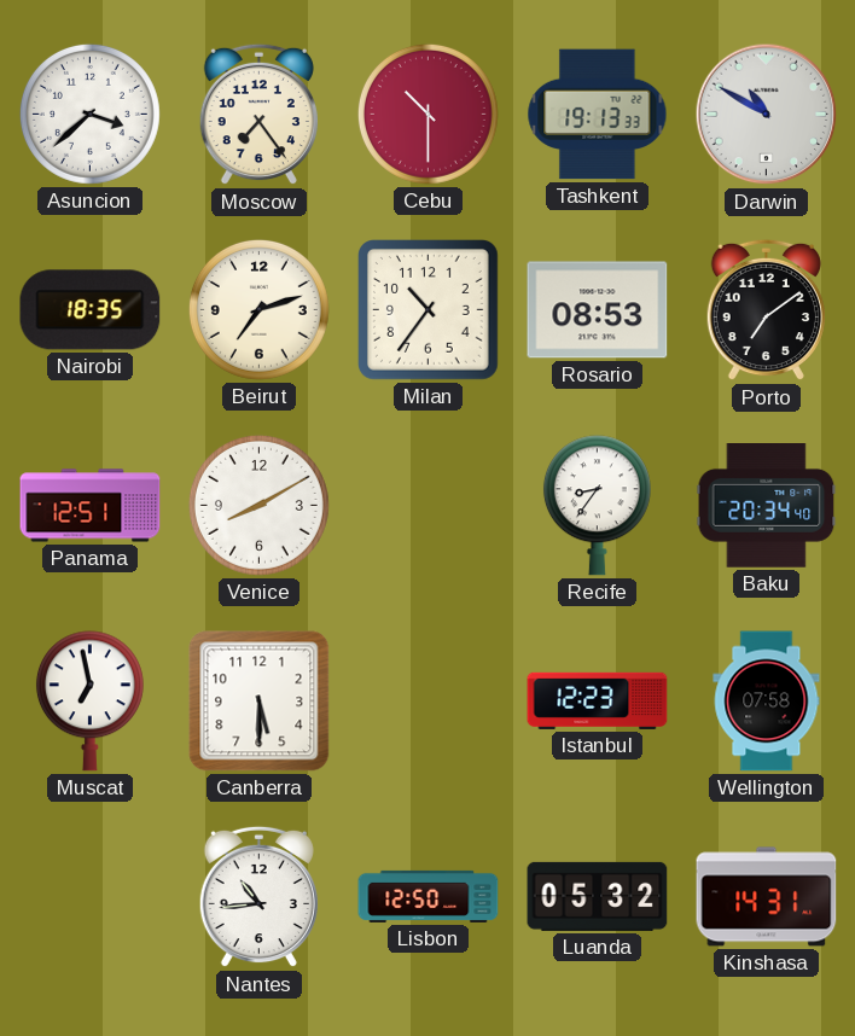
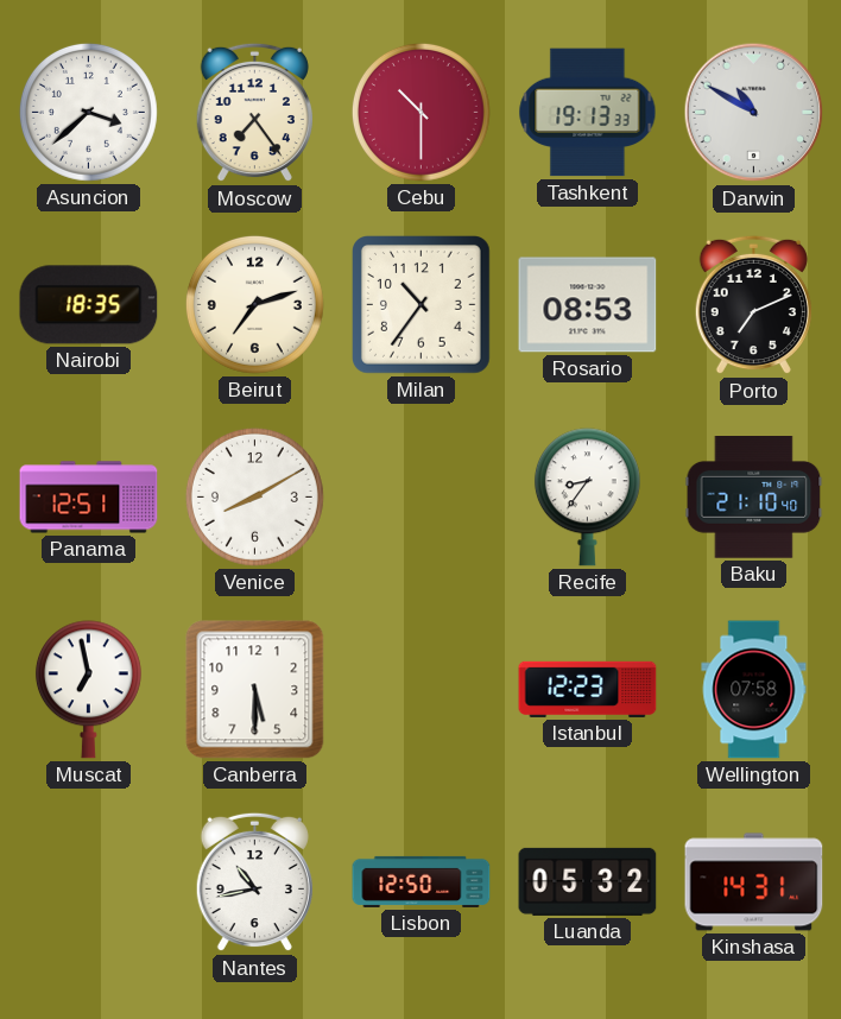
Porto: 7:09 -> 7:11
Baku: 20:34 -> 21:10
Nantes: 10:44 -> 10:43
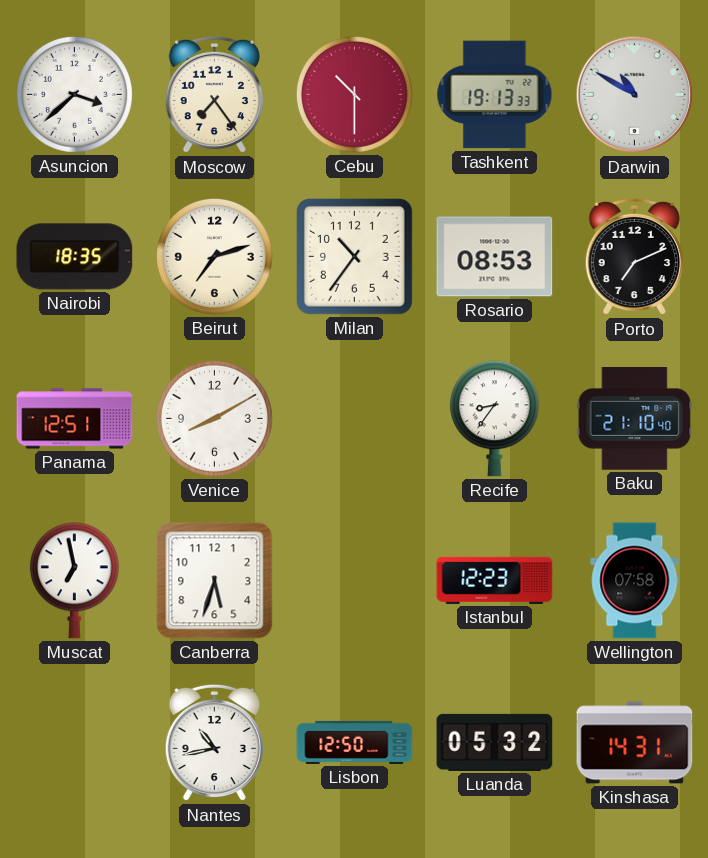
Canberra: 5:30 -> 5:33
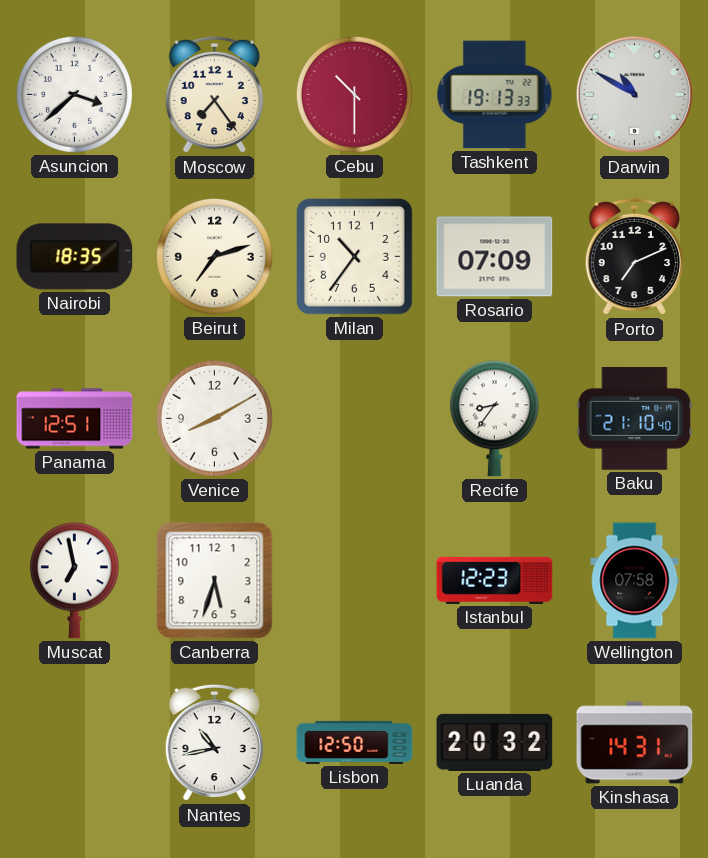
Rosario: 08:53 -> 07:09
Luanda: 05:32 -> 20:32
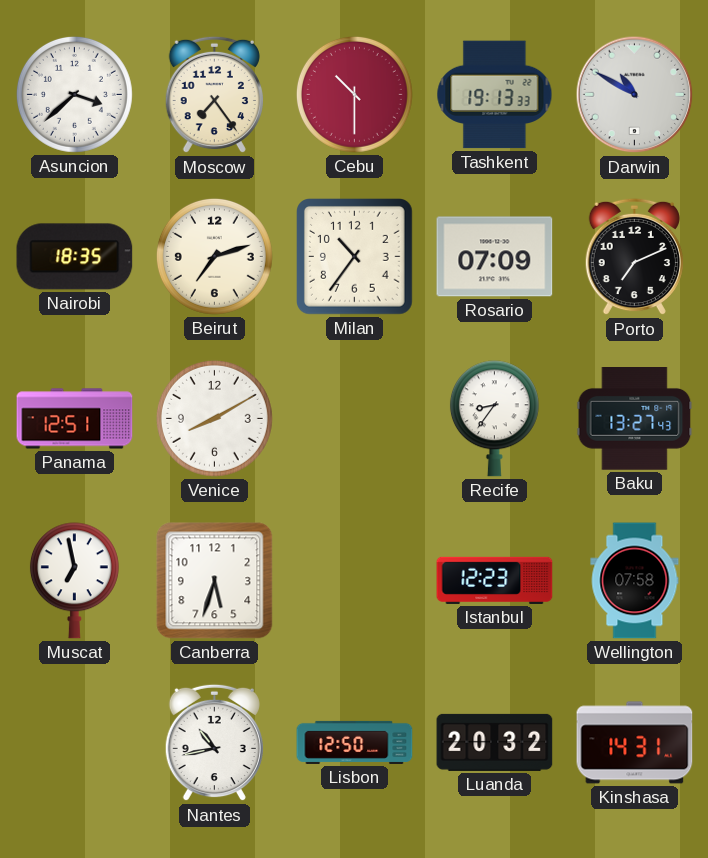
Baku: 21:10 -> 13:27
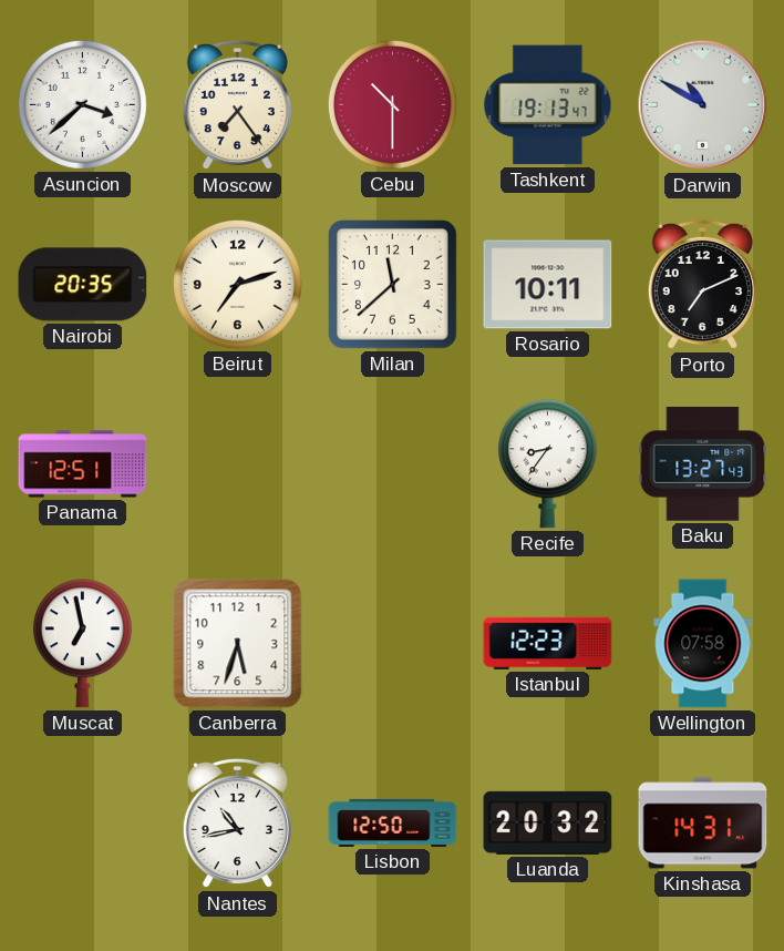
Tashkent: 19:13:33 -> 19:13:47
Nairobi: 18:35 -> 20:35
Milan: 10:36 -> 11:38
Rosario: 07:09 -> 10:11
Venice: 8:10 -> none
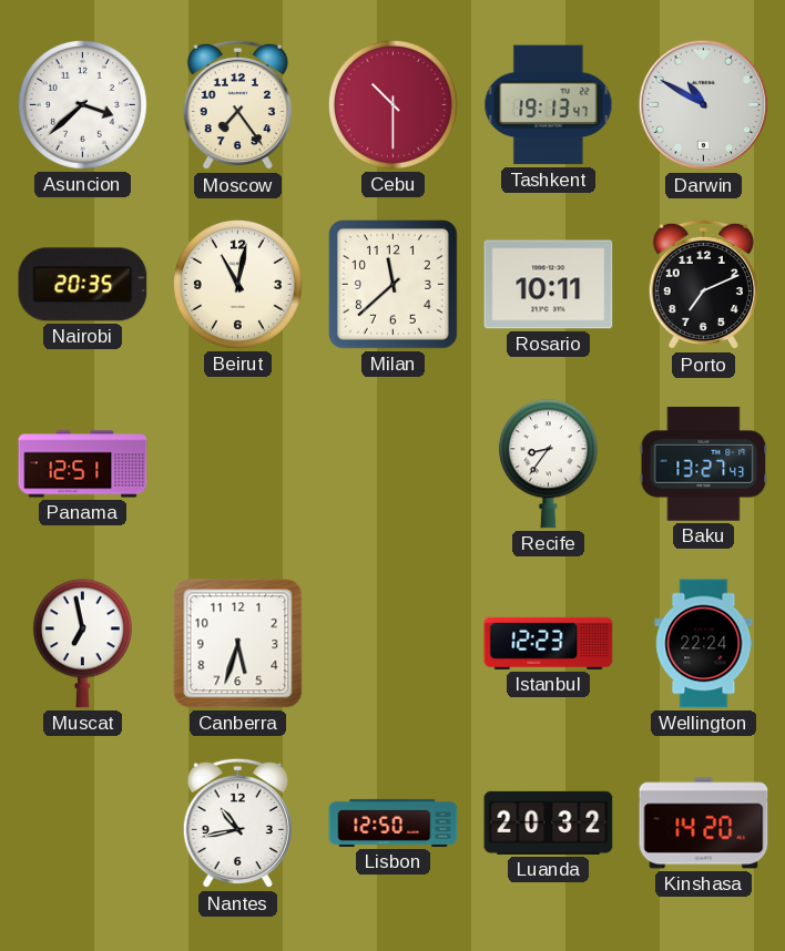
Beirut: 7:12 -> 11:02
Wellington: 07:58 -> 22:24
Kinshasa: 14:31 -> 14:20
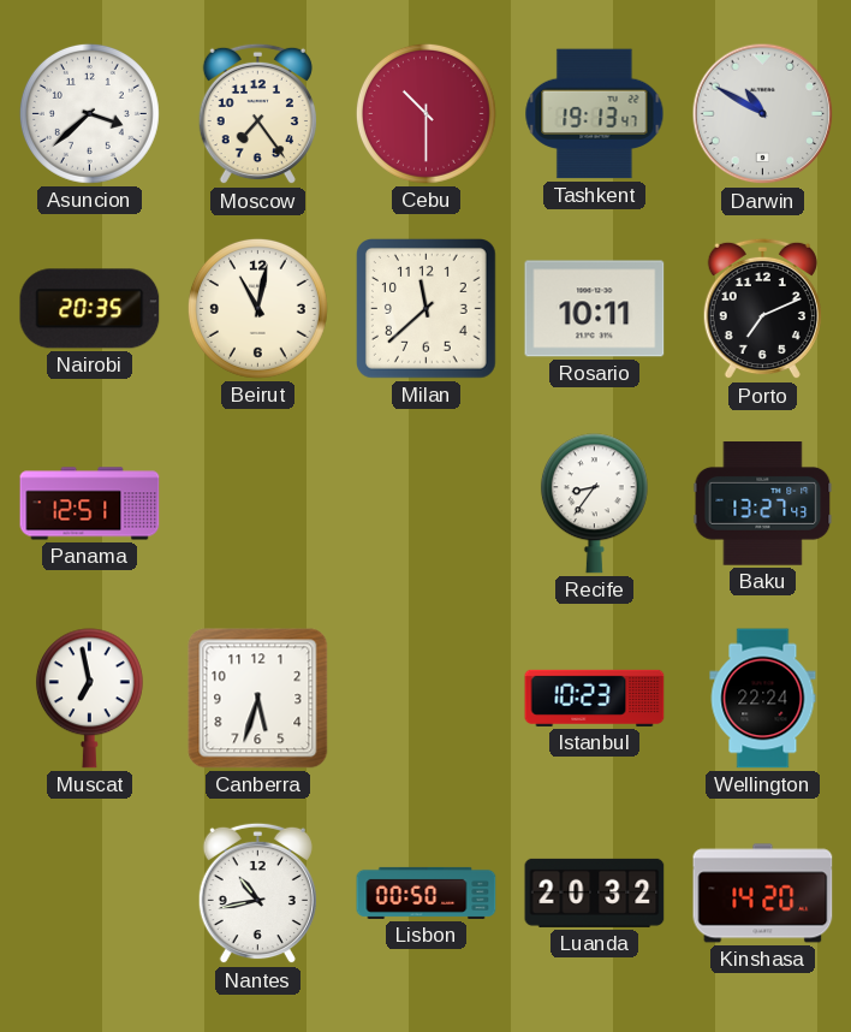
Istanbul: 12:23 -> 10:23
Lisbon: 12:50 -> 00:50
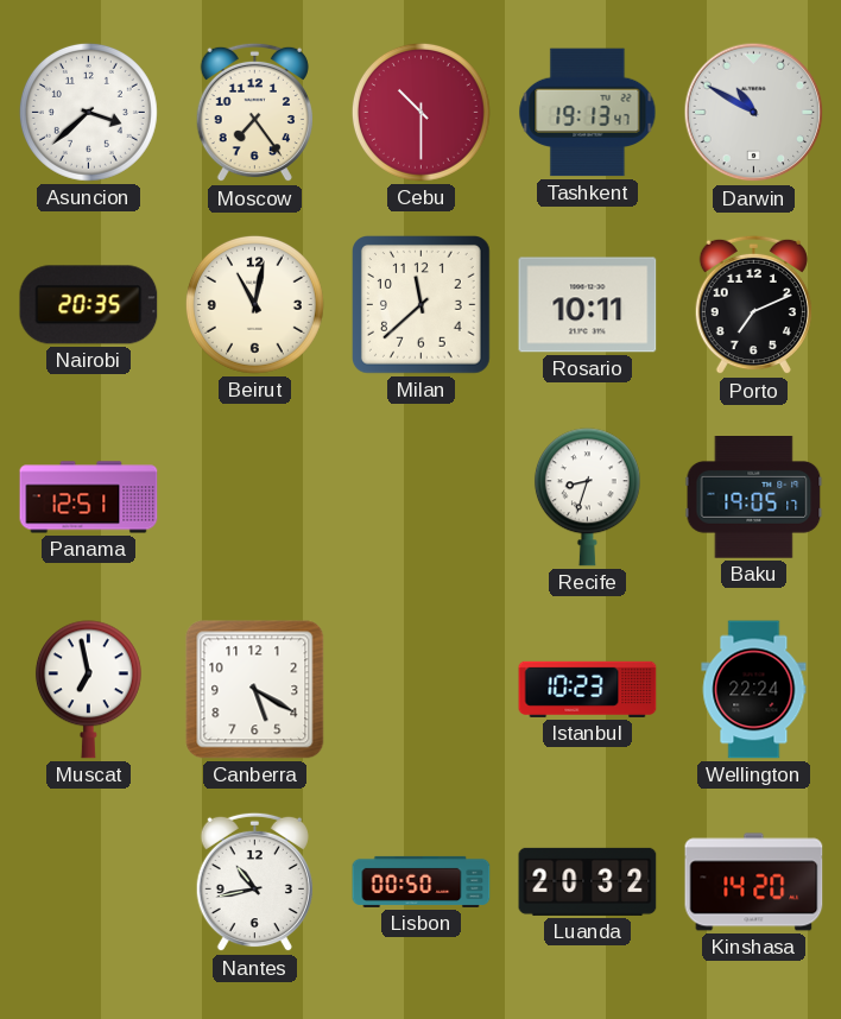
Recife: 8:36 -> 8:33
Baku: 13:27 -> 19:05
Canberra: 5:33 -> 5:20
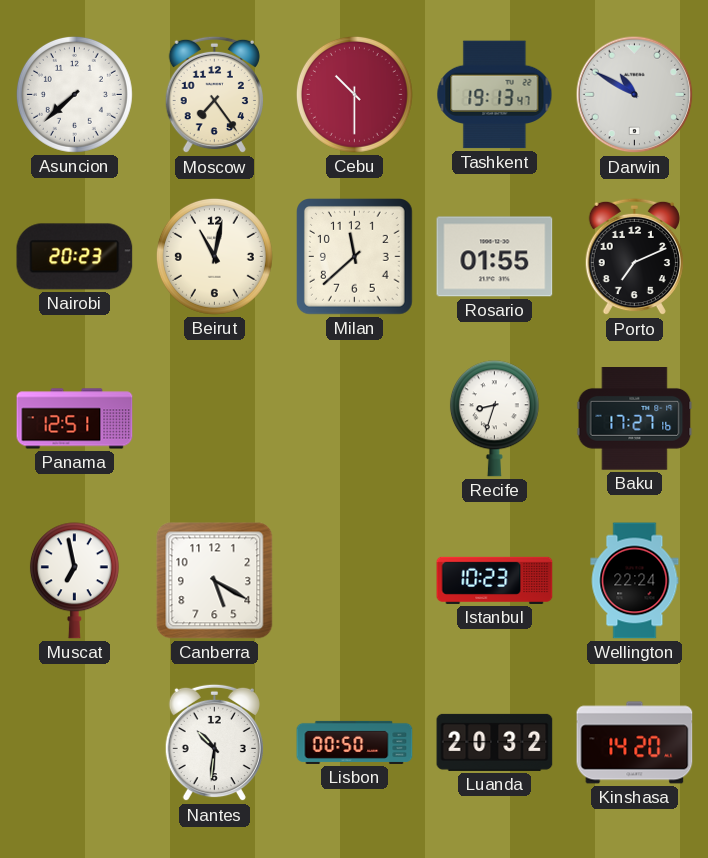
Asuncion: 3:38 -> 7:38
Nairobi: 20:35 -> 20:23
Rosario: 10:11 -> 01:55
Baku: 19:05 -> 17:27
Nantes: 10:43 -> 10:31
